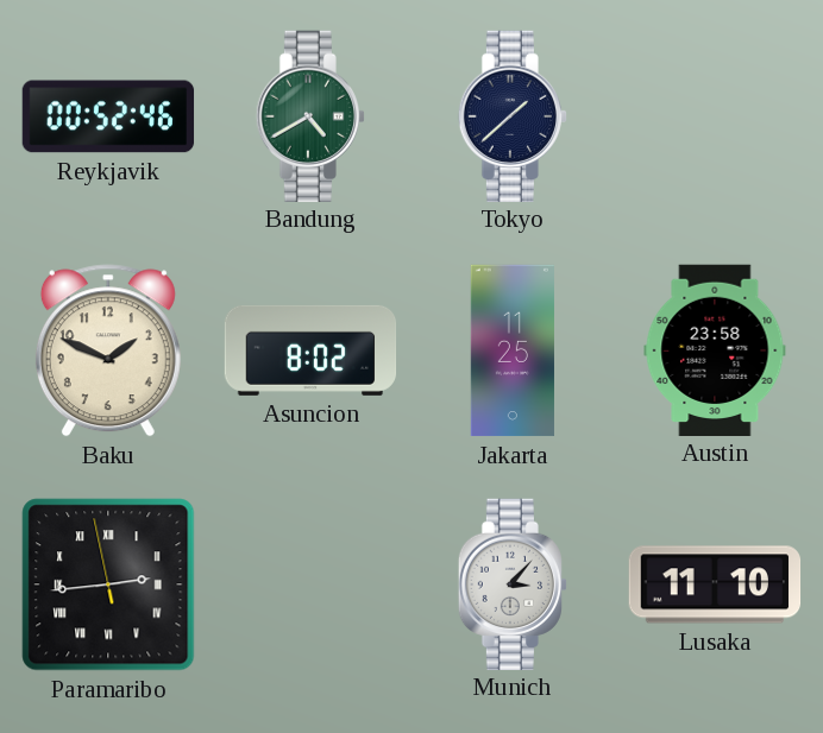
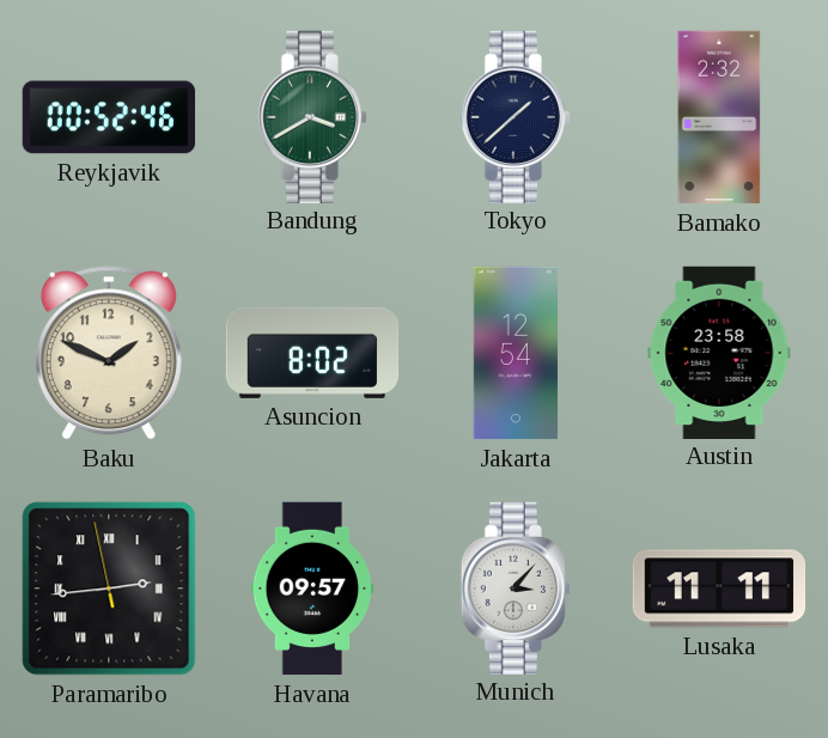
Bandung: 4:40 -> 3:40
Bamako: none -> 2:32
Jakarta: 11:25 -> 12:54
Havana: none -> 09:57
Lusaka: 11:10 -> 11:11
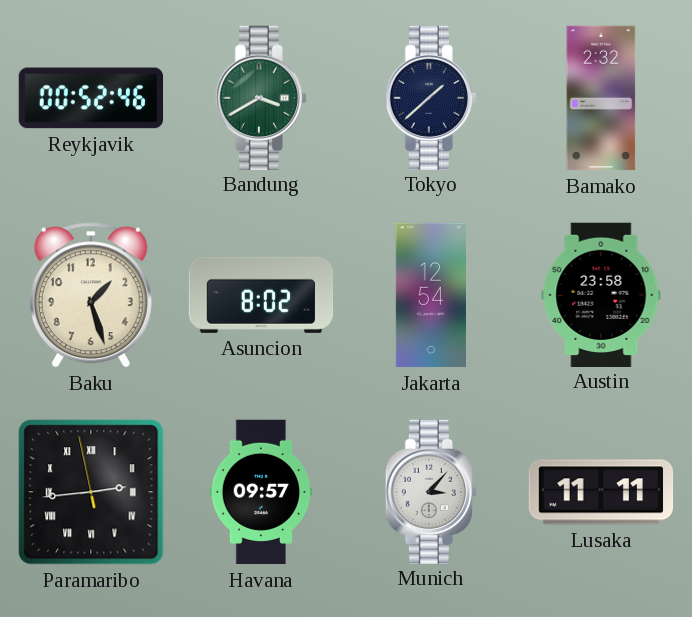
Baku: 1:49 -> 1:27
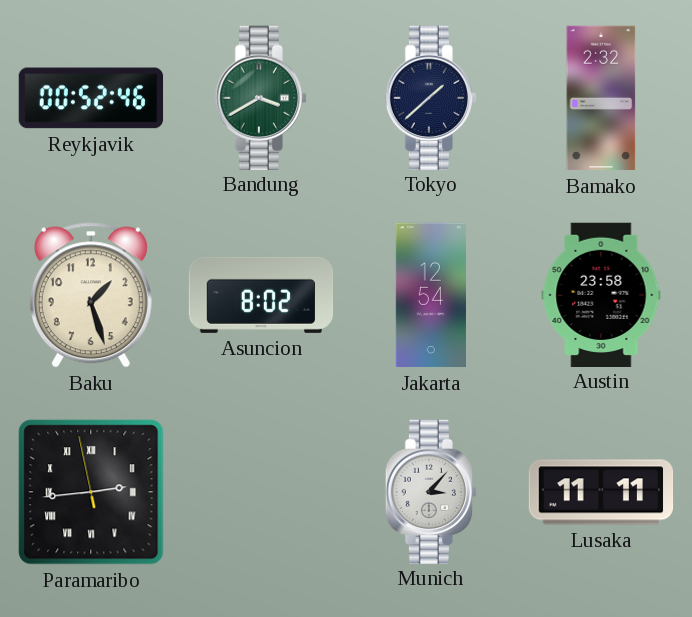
Havana: 09:57 -> none
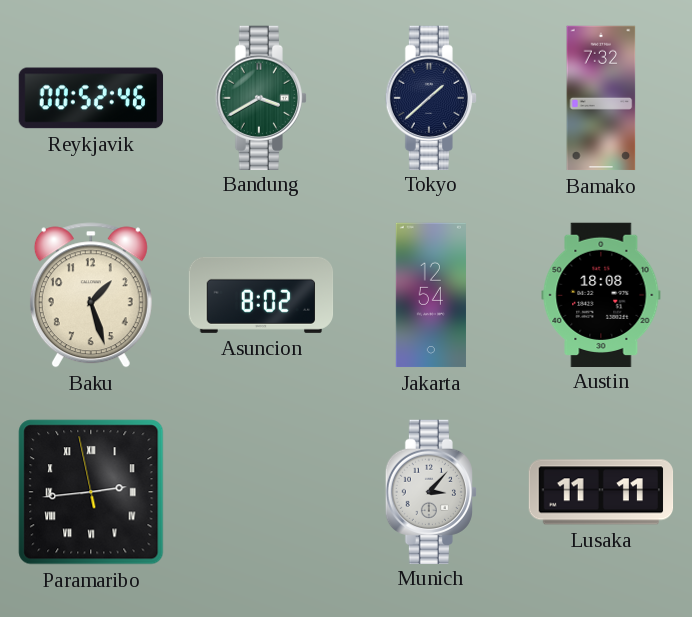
Bamako: 2:32 -> 7:32
Austin: 23:58 -> 18:08
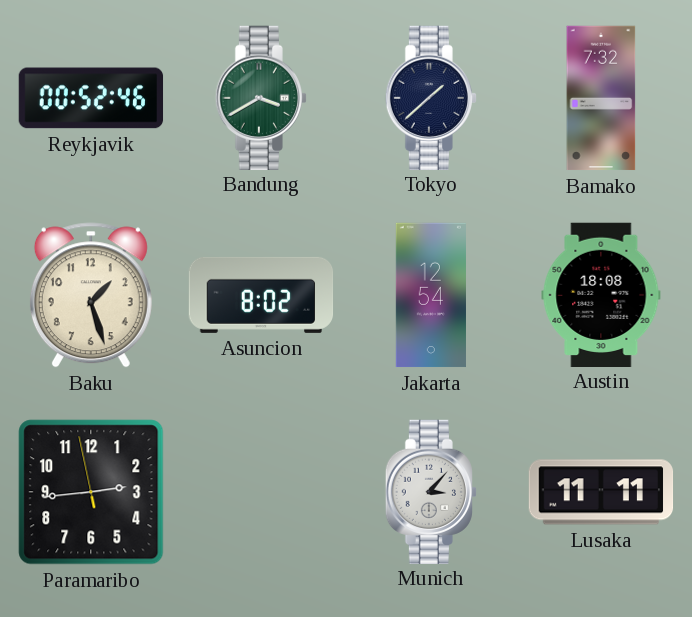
Paramaribo numerals: Roman -> Arabic
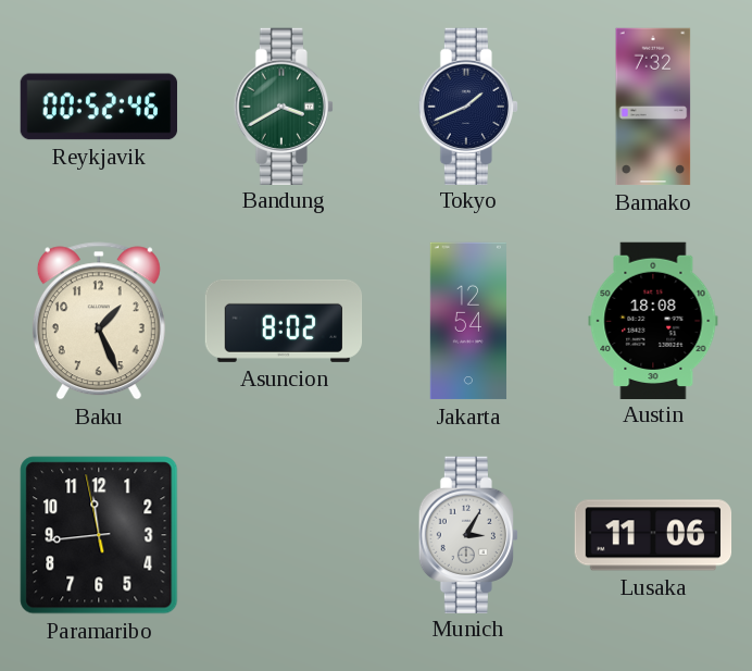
Tokyo: 1:38 -> 1:41
Baku: 1:27 -> 1:26
Paramaribo: 2:43 -> 11:43
Munich: 3:07 -> 3:05
Lusaka: 11:11 -> 11:06
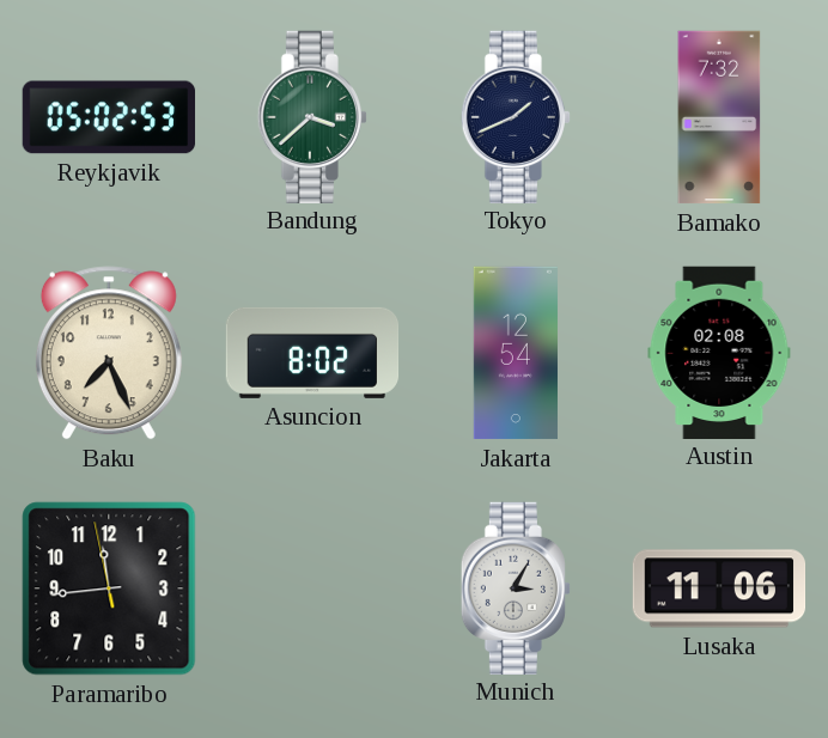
Reykjavik: 00:52 -> 05:02
Bandung: 3:40 -> 3:38
Baku: 1:26 -> 7:26
Austin: 18:08 -> 02:08
